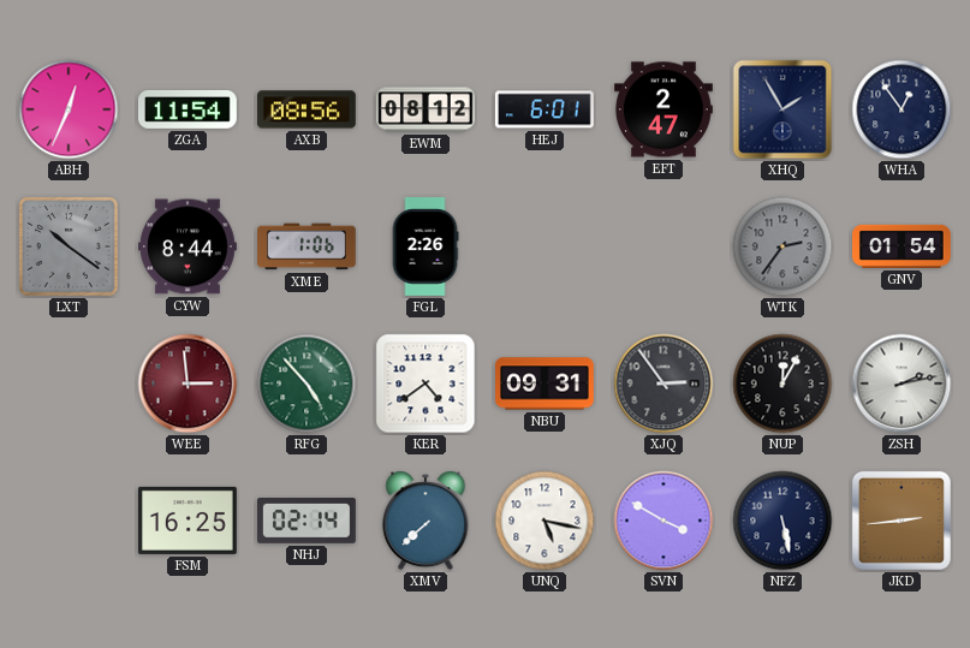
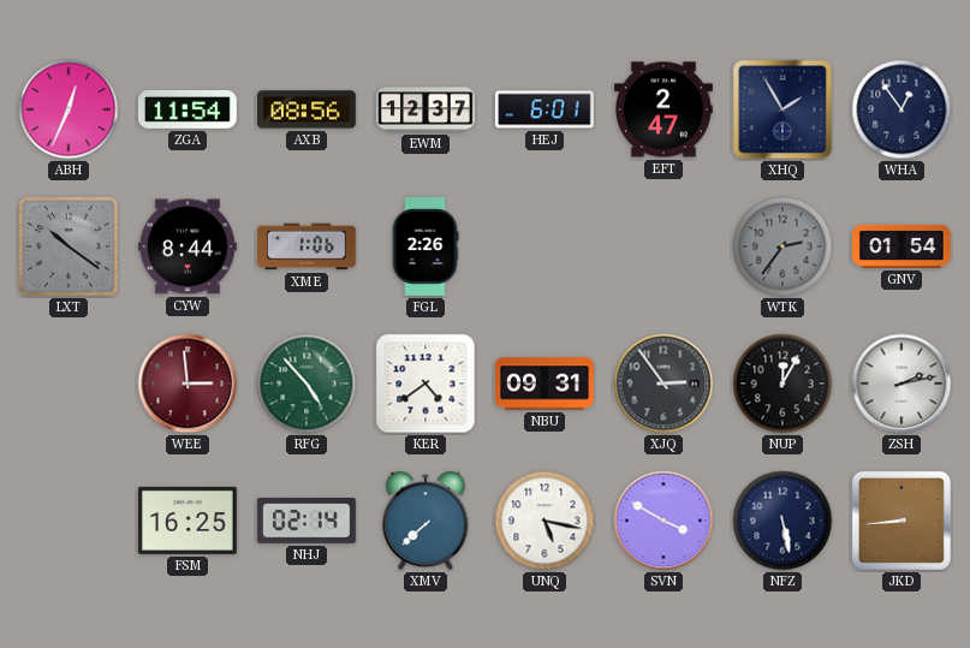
EWM: 08:12 -> 12:37
JKD: 2:44 -> 8:44
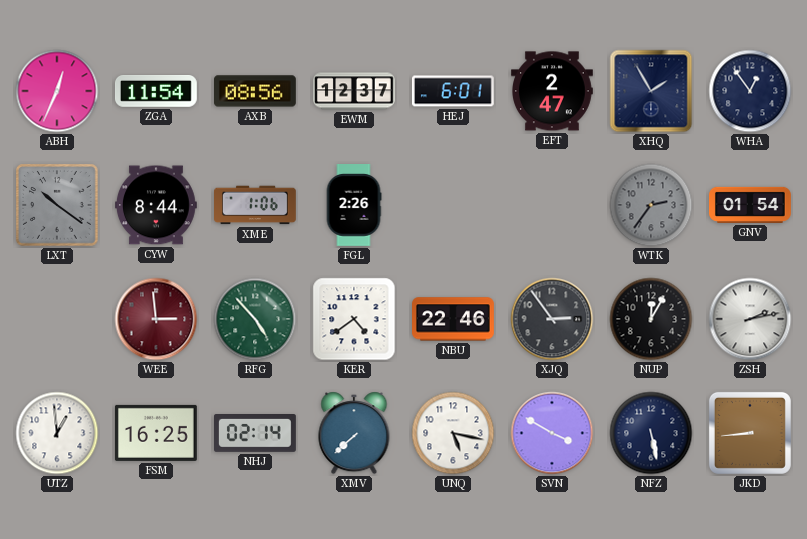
NBU: 09:31 -> 22:46
UTZ: none -> 12:59
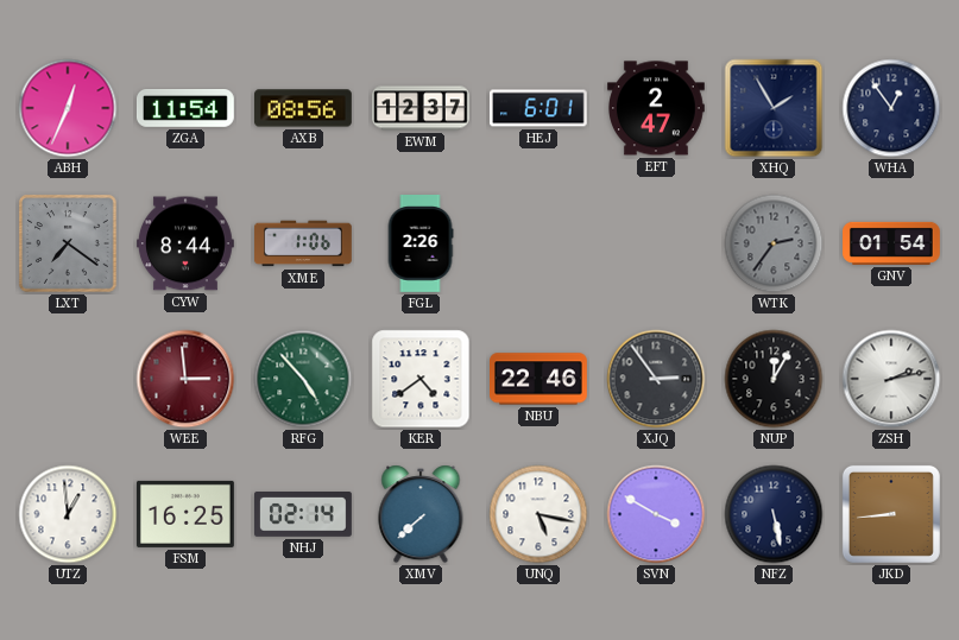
LXT: 10:21 -> 7:21
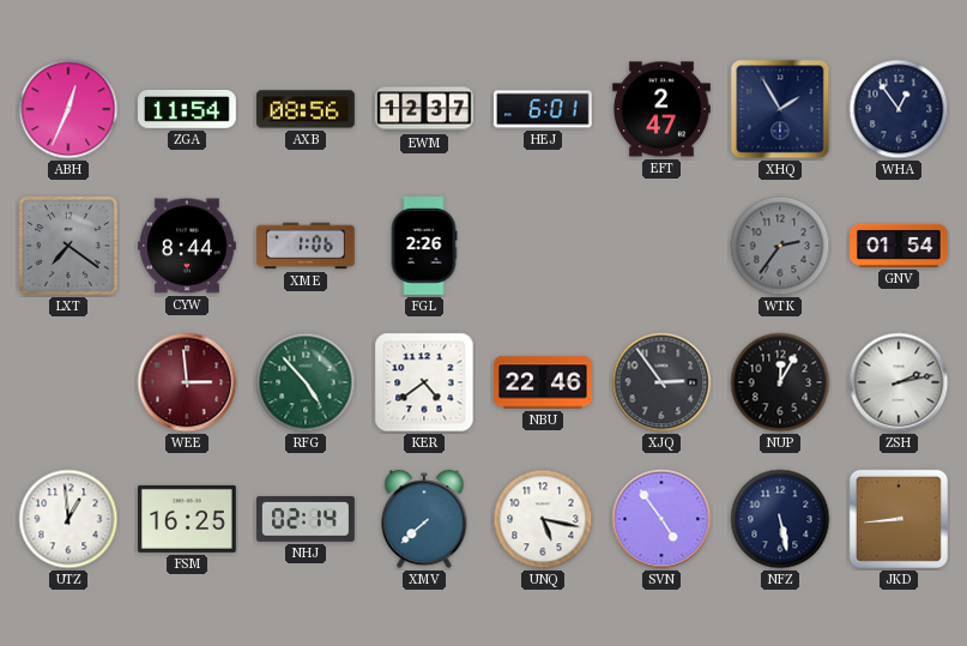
SVN: 3:50 -> 4:54
